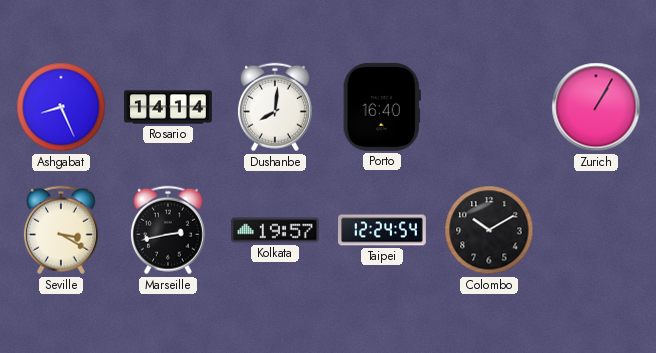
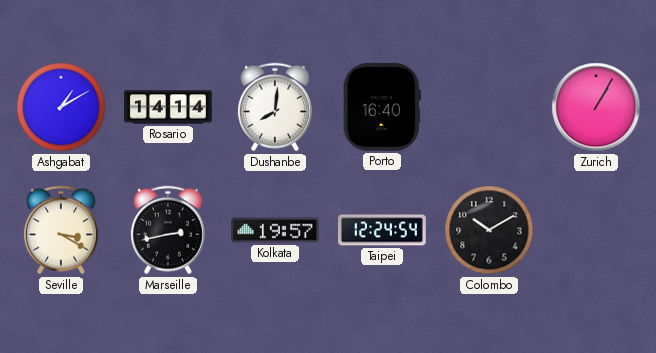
Ashgabat: 8:26 -> 1:10
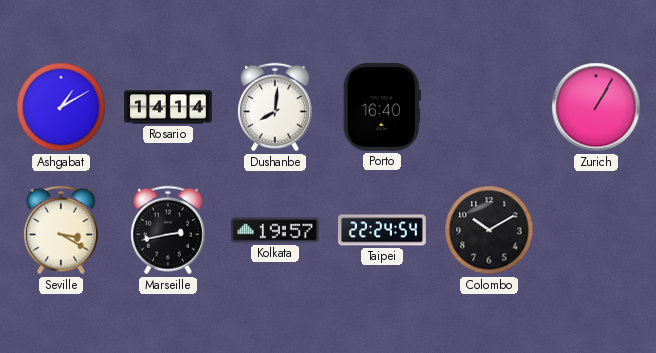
Taipei: 12:24 -> 22:24
